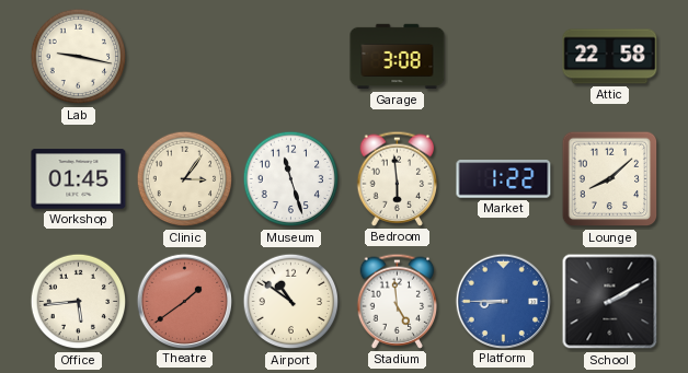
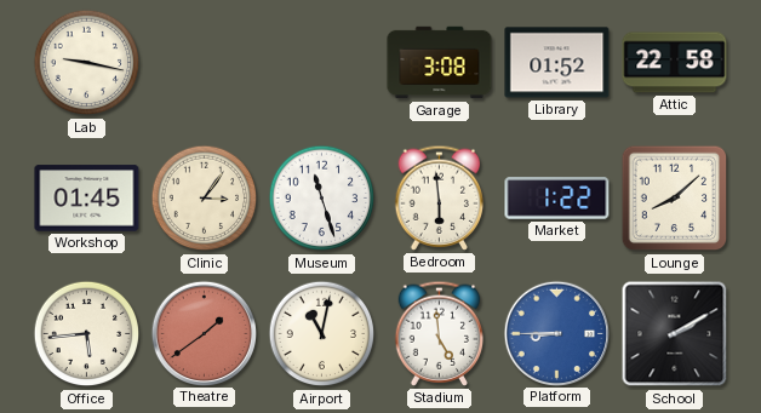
Library: none -> 01:52
Airport: 10:51 -> 11:02
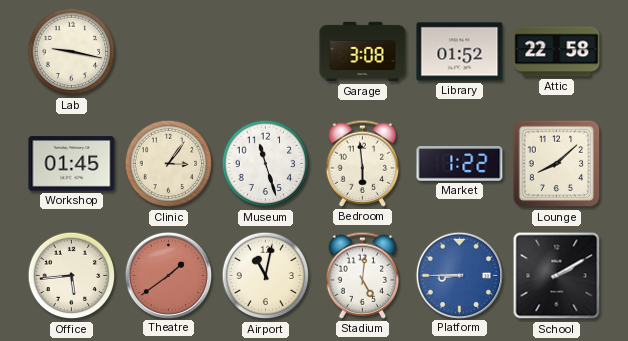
Stadium: 4:59 -> 5:01
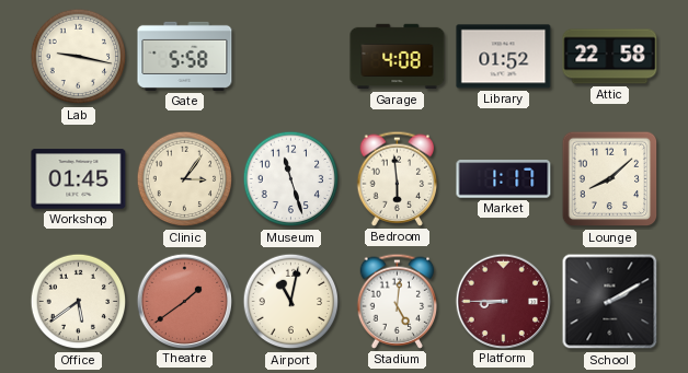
Gate: none -> 5:58
Garage: 3:08 -> 4:08
Market: 1:22 -> 1:17
Office: 5:44 -> 5:39
Platform dial: blue -> burgundy
